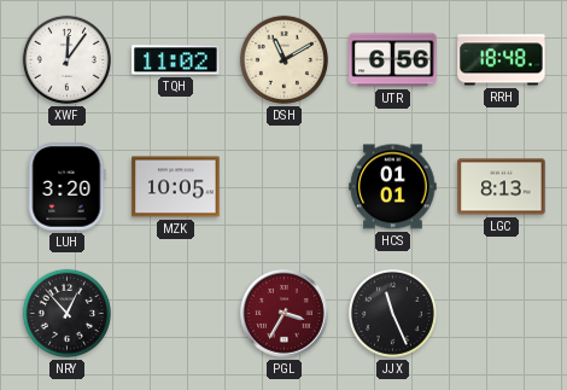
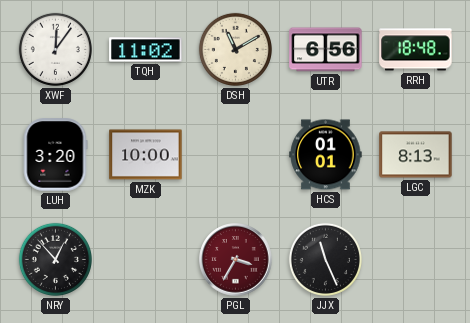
MZK: 10:05 -> 10:00
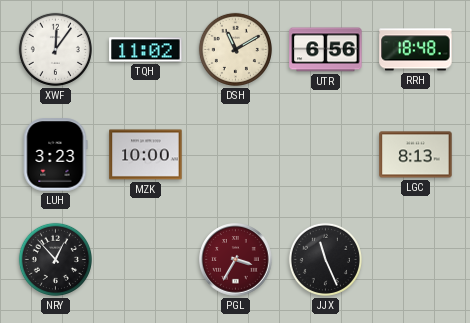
LUH: 3:20 -> 3:23
HCS: 01:01 -> none
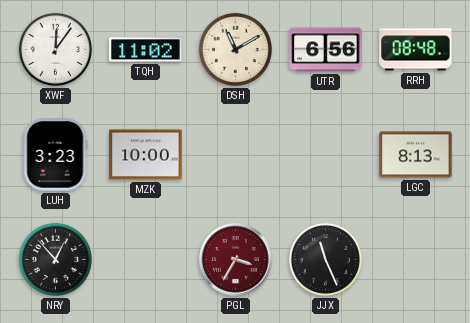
RRH: 18:48 -> 08:48
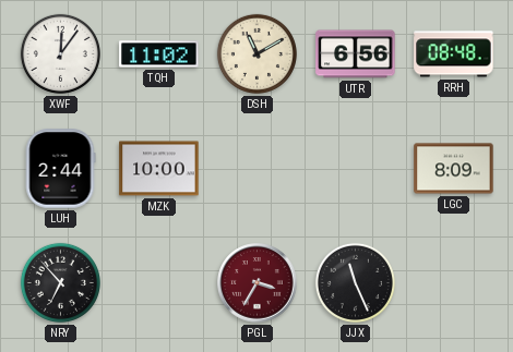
LUH: 3:23 -> 2:44
LGC: 8:13 -> 8:09
NRY: 12:53 -> 6:53
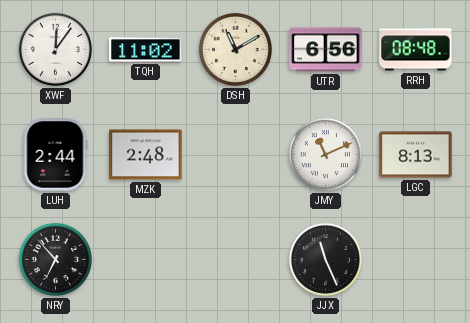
MZK: 10:00 -> 2:48
JMY: none -> 11:11
LGC: 8:09 -> 8:13
PGL: 3:35 -> none
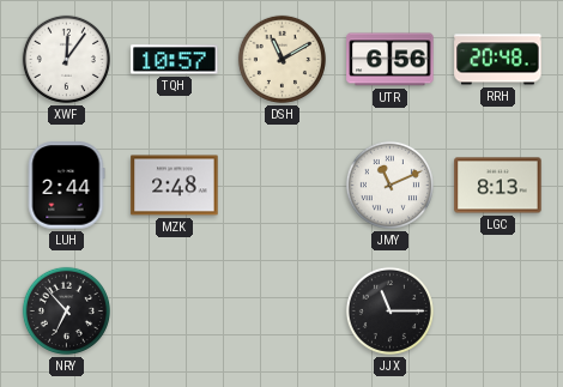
TQH: 11:02 -> 10:57
RRH: 08:48 -> 20:48
JJX: 11:26 -> 11:15
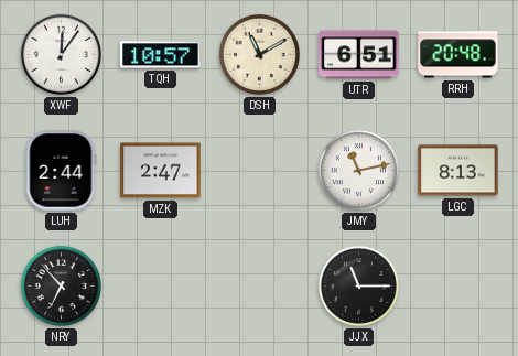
UTR: 6:56 -> 6:51
MZK: 2:48 -> 2:47
JMY: 11:11 -> 11:13
